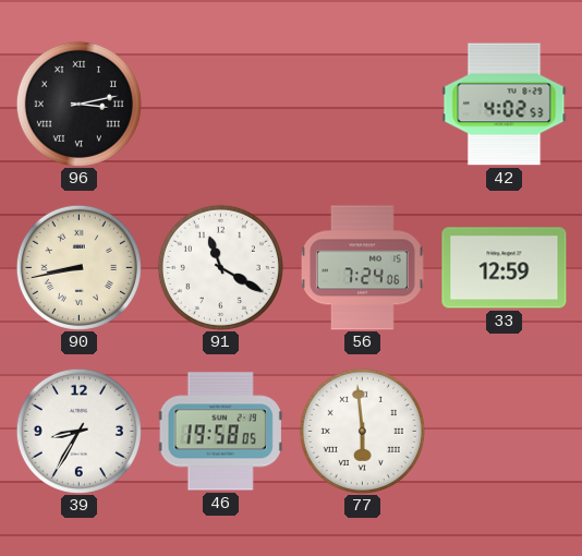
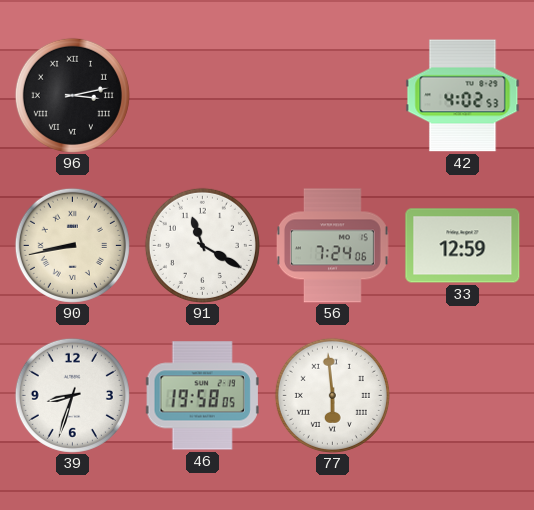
39: 8:35 -> 8:33
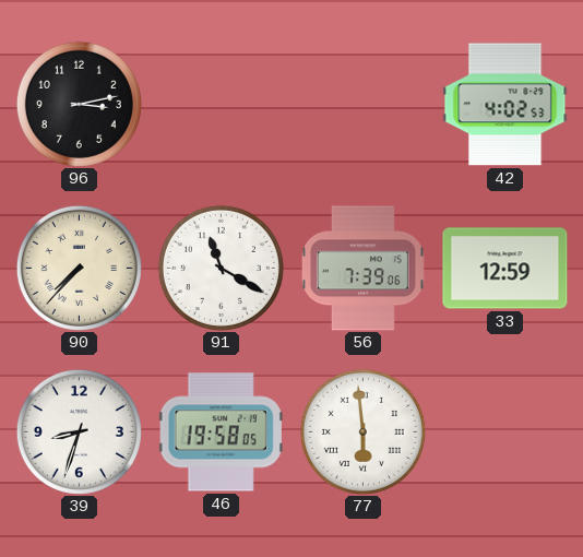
96 numerals: Roman -> Arabic
90: 8:43 -> 7:37
56: 7:24 -> 7:39
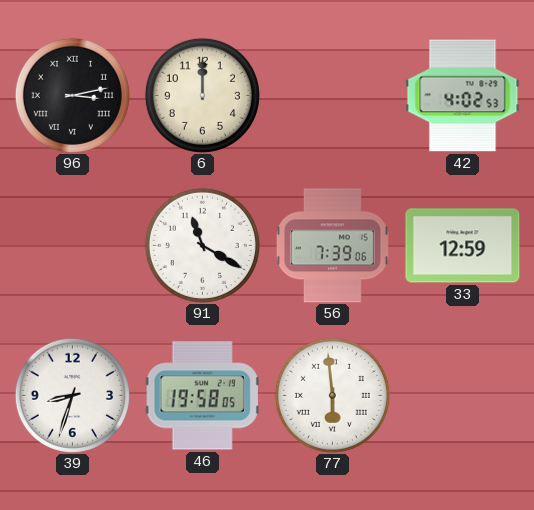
96 numerals: Arabic -> Roman
6: none -> 12:00
90: 7:37 -> none
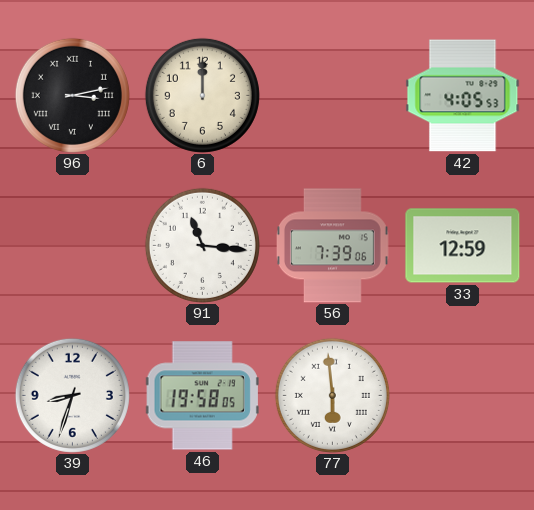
42: 4:02 -> 4:05
91: 11:20 -> 11:16
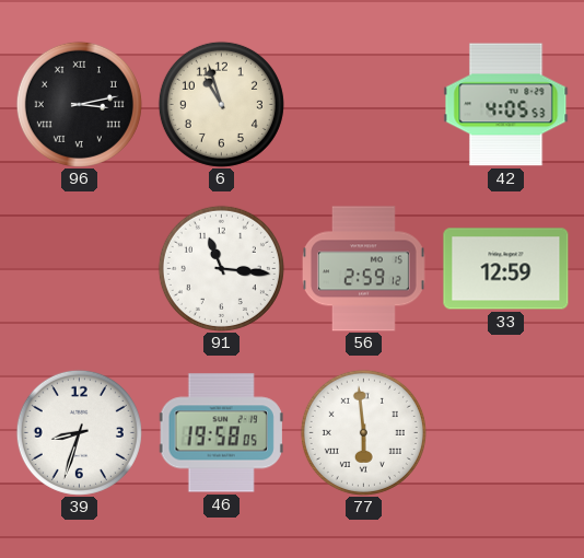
6: 12:00 -> 10:57
56: 7:39 -> 2:59
